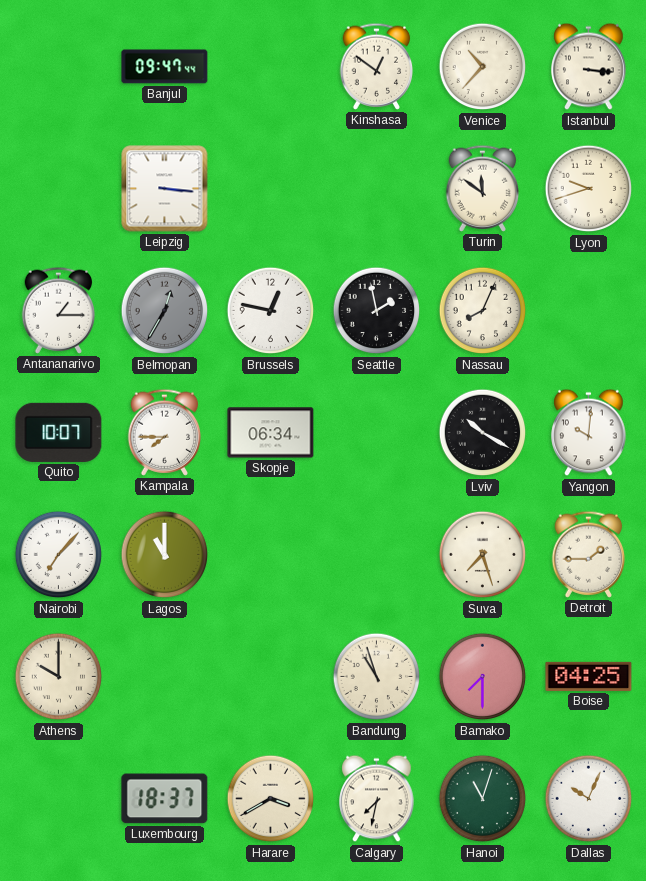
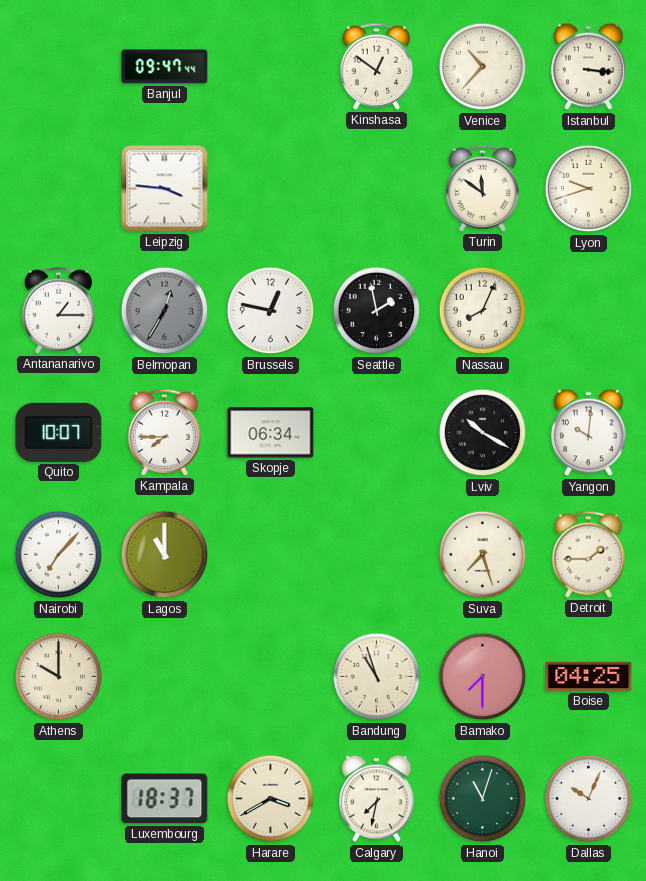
Leipzig: 3:16 -> 3:46
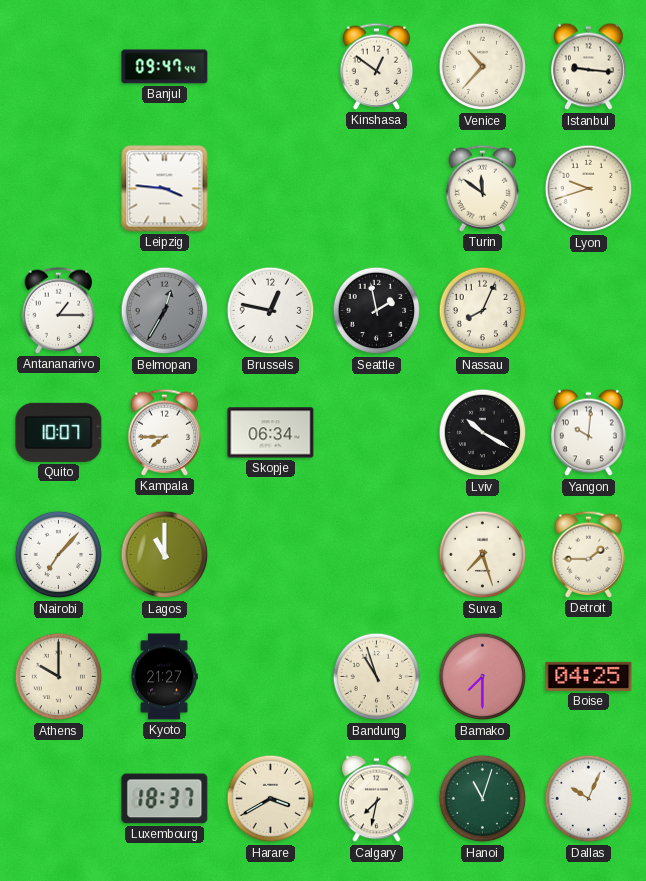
Istanbul: 3:16 -> 9:16
Kyoto: none -> 21:27
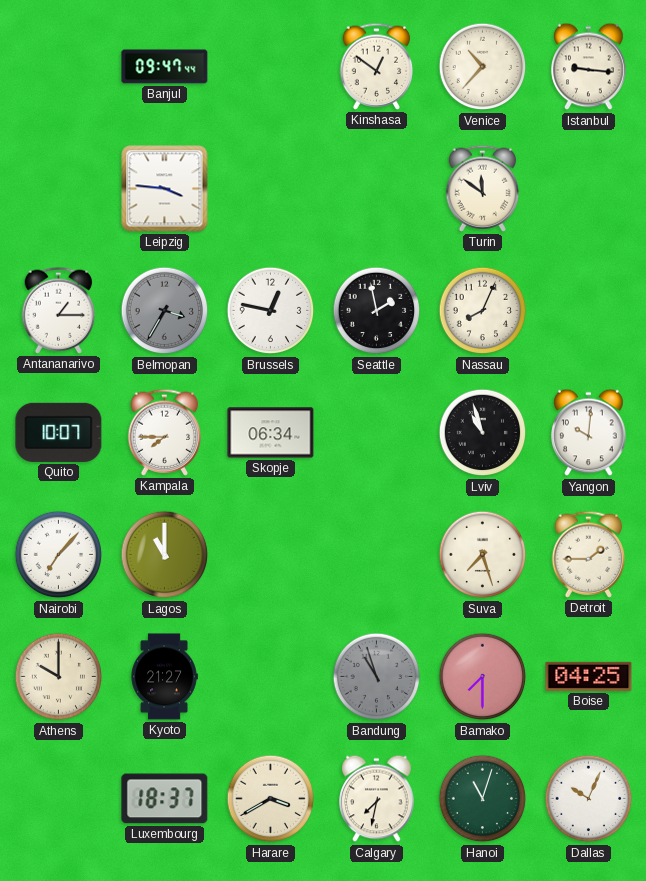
Lyon: 9:42 -> none
Belmopan: 12:35 -> 3:35
Lviv: 10:20 -> 10:57
Bandung dial: cream -> grey
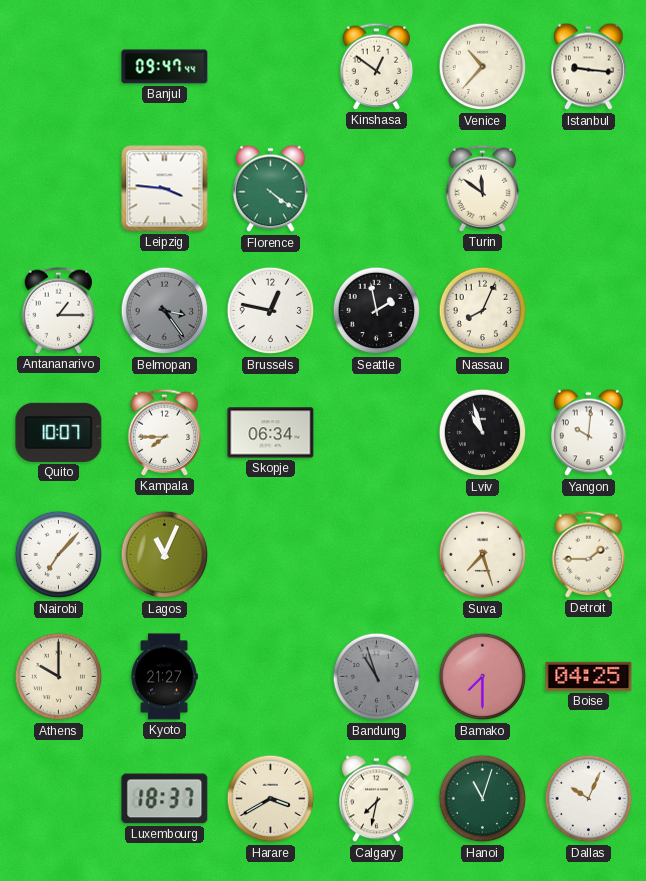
Florence: none -> 4:21
Belmopan: 3:35 -> 3:24
Lagos: 11:00 -> 11:04
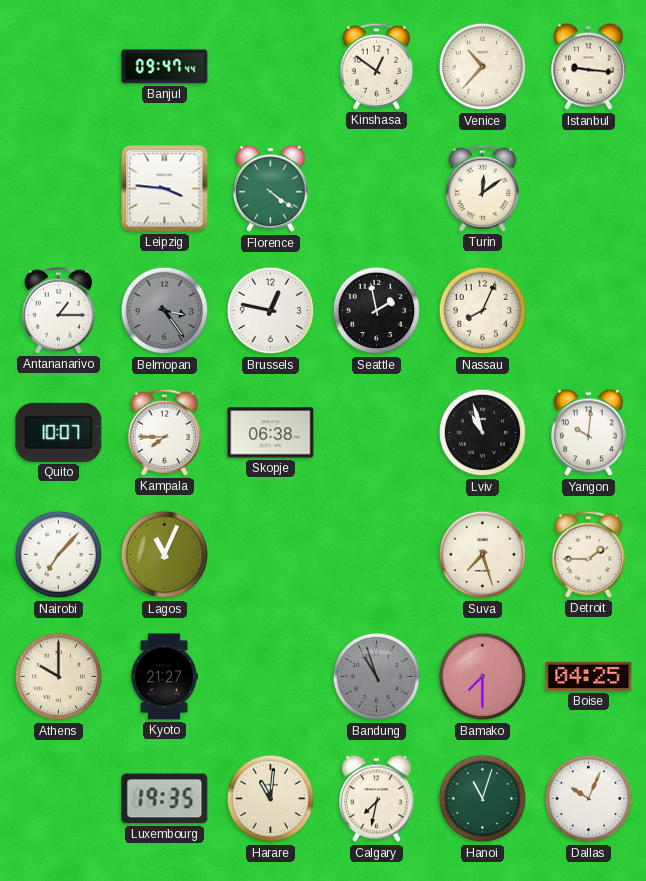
Turin: 11:51 -> 12:09
Skopje: 06:34 -> 06:38
Luxembourg: 18:37 -> 19:35
Harare: 3:40 -> 11:01
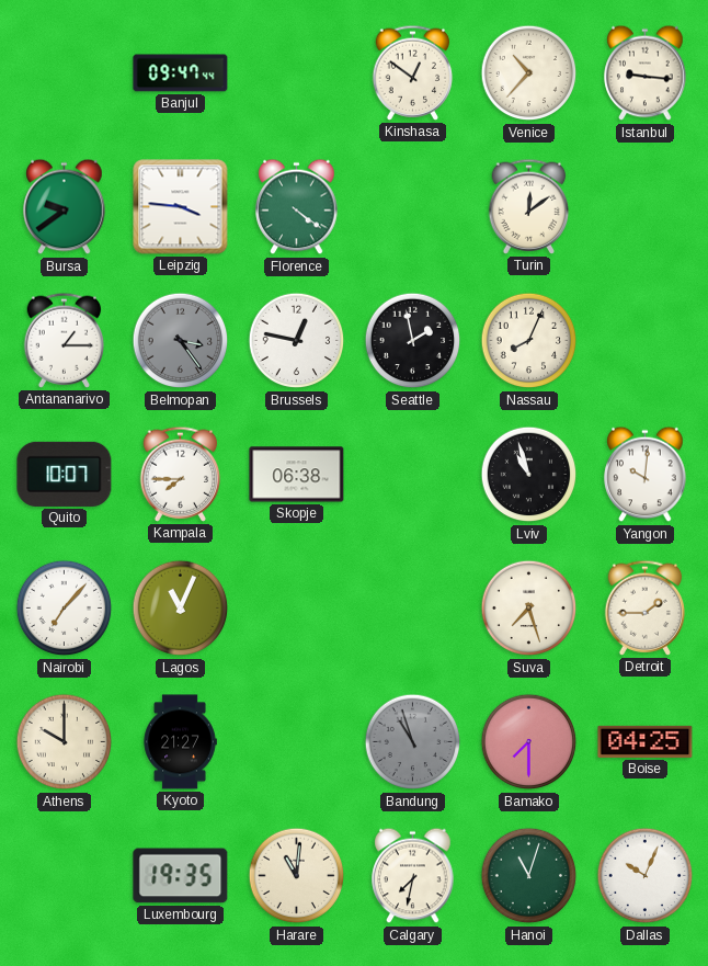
Bursa: none -> 9:39
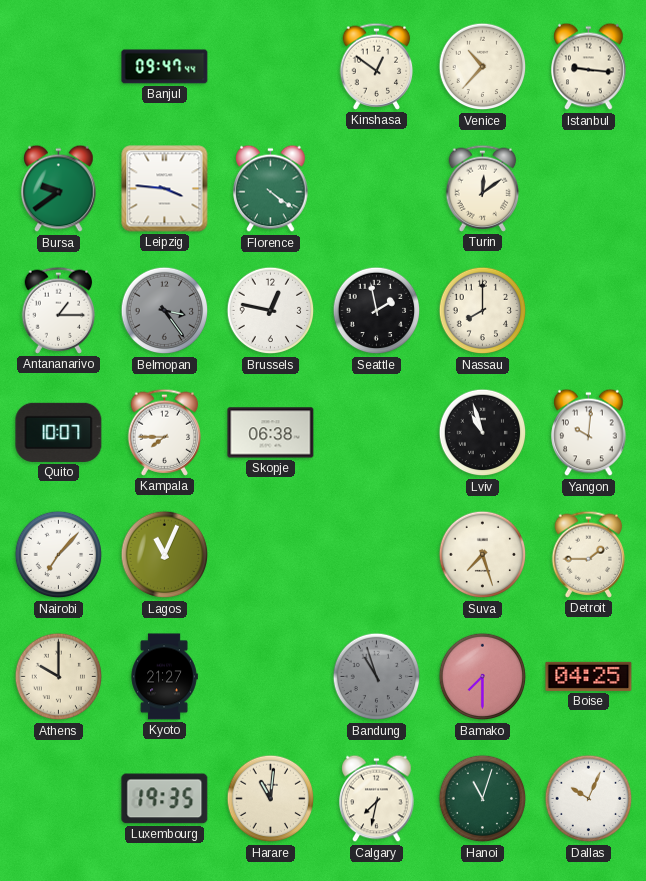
Nassau: 8:04 -> 8:00
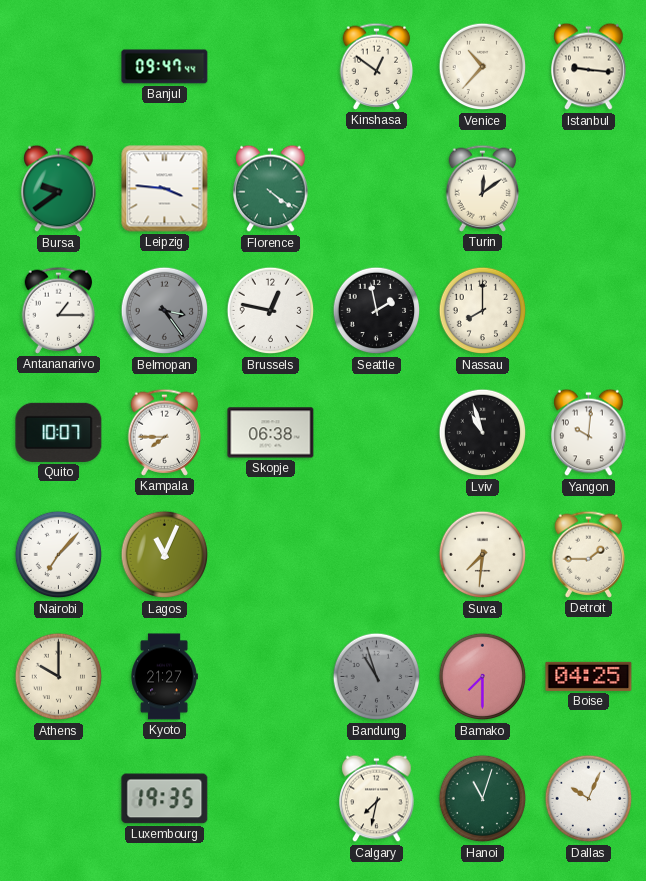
Suva: 7:27 -> 7:31
Harare: 11:01 -> none
